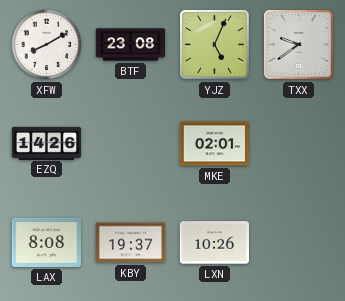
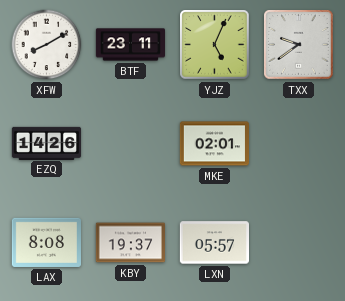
BTF: 23:08 -> 23:11
LXN: 10:26 -> 05:57
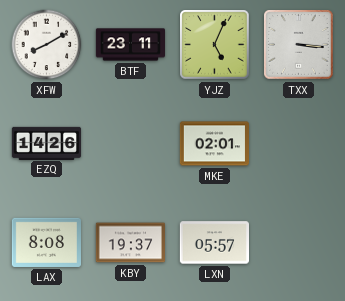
TXX: 9:39 -> 3:16
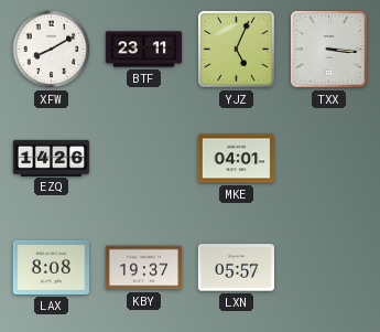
MKE: 02:01 -> 04:01
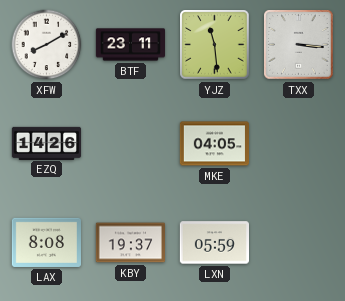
YJZ: 5:04 -> 11:29
MKE: 04:01 -> 04:05
LXN: 05:57 -> 05:59
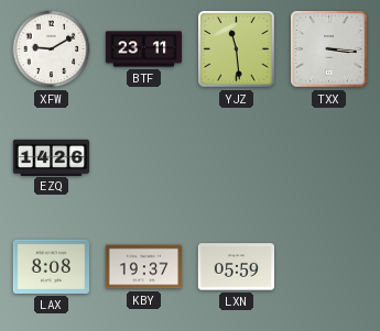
XFW: 8:10 -> 9:10
MKE: 04:05 -> none
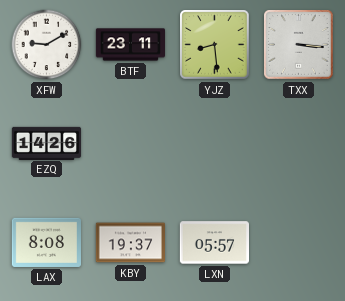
YJZ: 11:29 -> 8:29
LXN: 05:59 -> 05:57
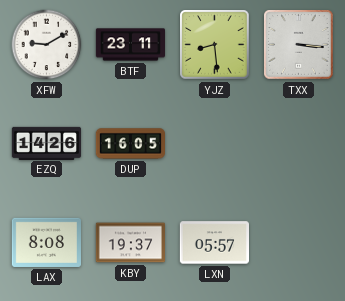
DUP: none -> 16:05
